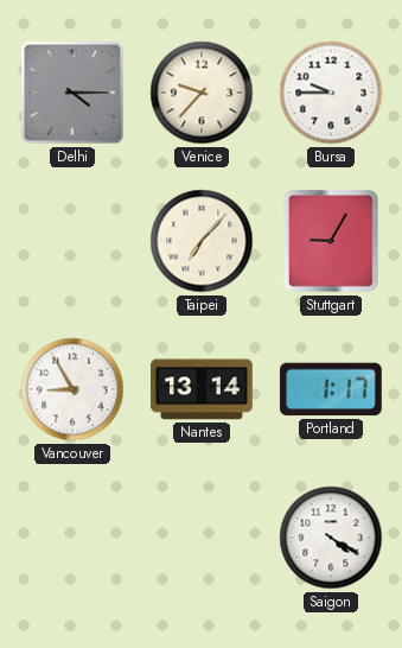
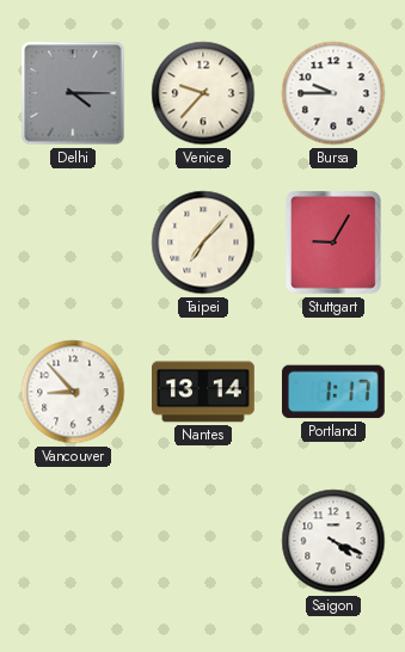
Vancouver: 8:55 -> 8:53
Saigon: 4:20 -> 4:19
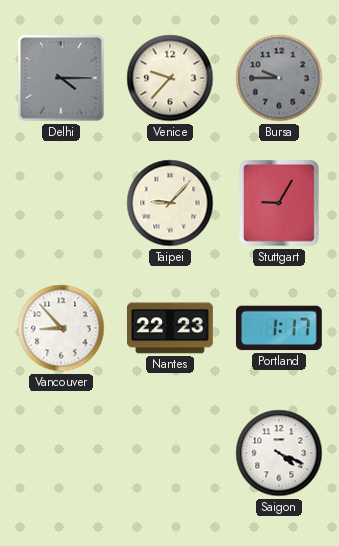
Bursa dial: white -> grey
Taipei: 7:07 -> 9:07
Nantes: 13:14 -> 22:23
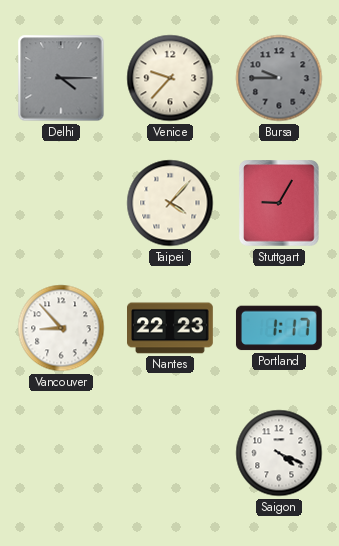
Taipei: 9:07 -> 4:07
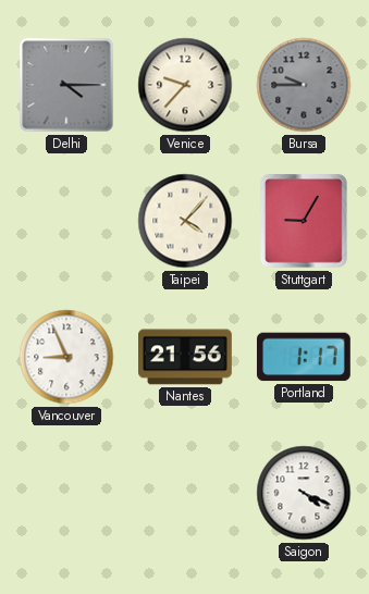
Vancouver: 8:53 -> 8:56
Nantes: 22:23 -> 21:56
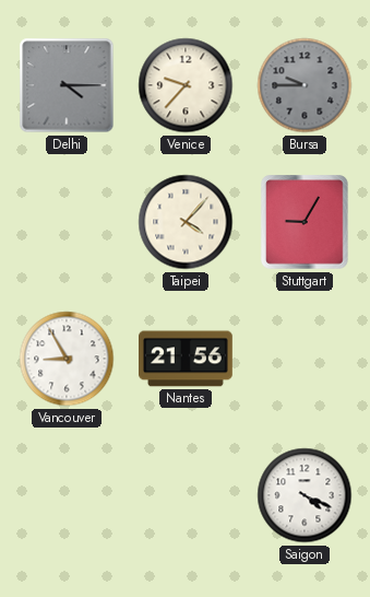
Vancouver: 8:56 -> 8:55
Portland: 1:17 -> none
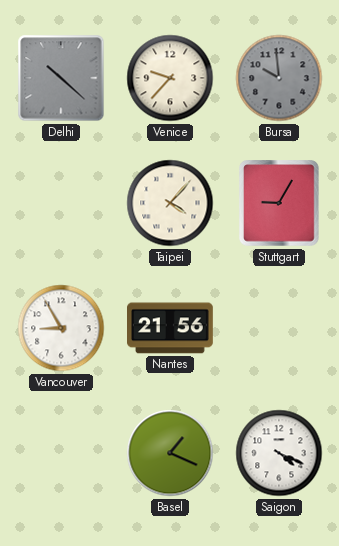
Delhi: 4:15 -> 10:22
Bursa: 9:45 -> 9:59
Basel: none -> 1:19
